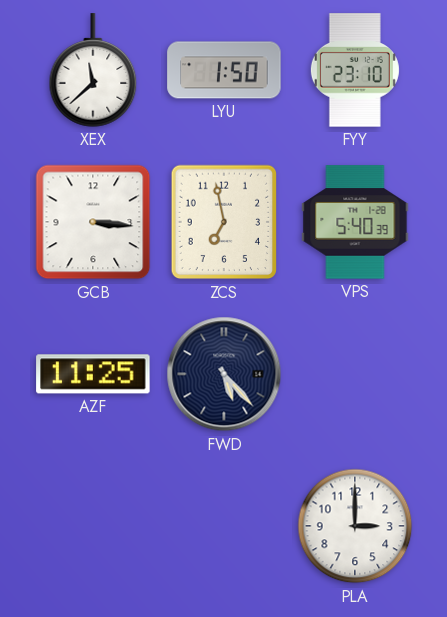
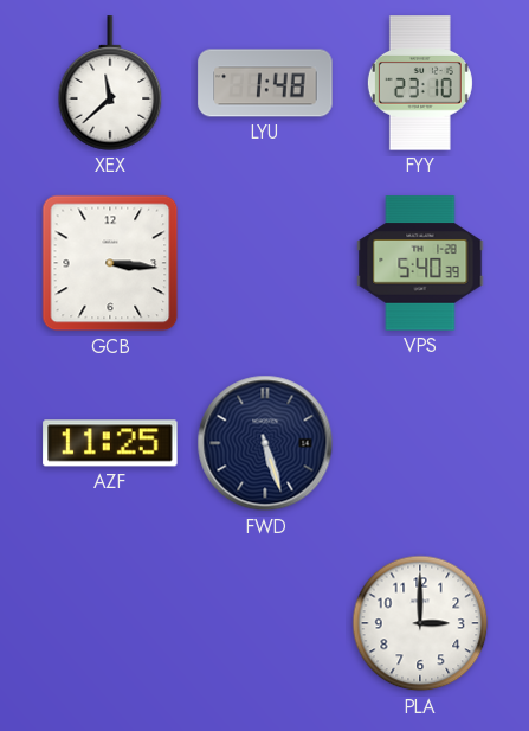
LYU: 1:50 -> 1:48
ZCS: 6:58 -> none
FWD: 5:23 -> 5:27
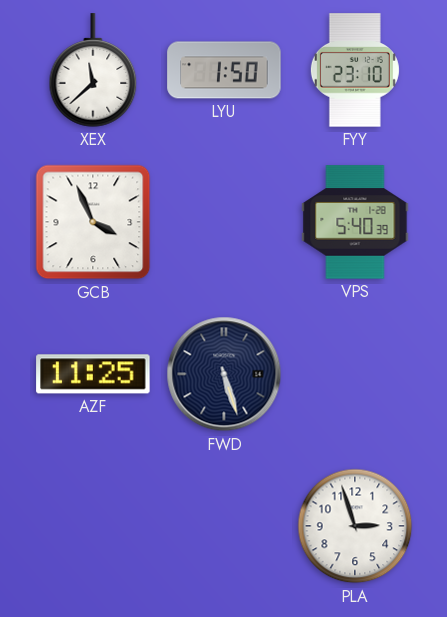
LYU: 1:48 -> 1:50
GCB: 3:16 -> 3:56
PLA: 3:00 -> 2:57
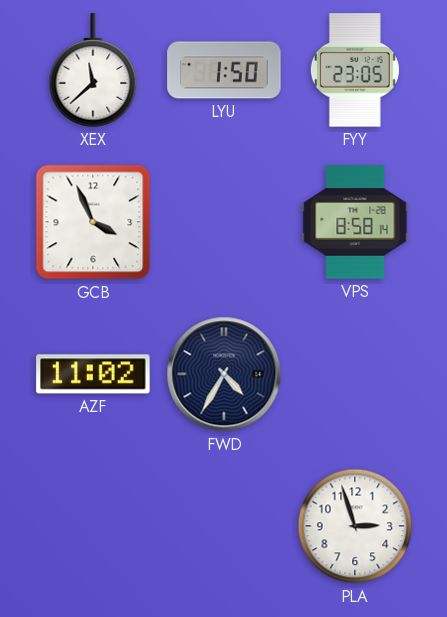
FYY: 23:10 -> 23:05
VPS: 5:40 -> 8:58
AZF: 11:25 -> 11:02
FWD: 5:27 -> 4:35
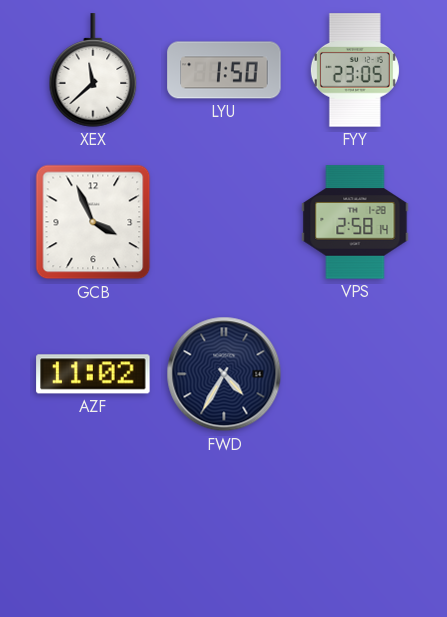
VPS: 8:58 -> 2:58
PLA: 2:57 -> none
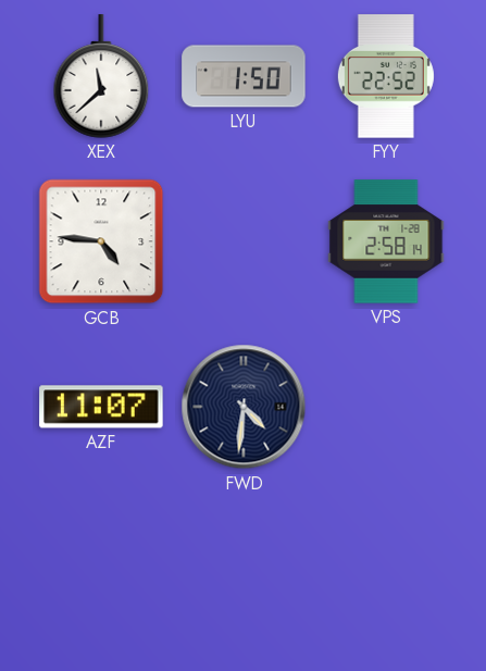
FYY: 23:05 -> 22:52
GCB: 3:56 -> 4:46
AZF: 11:02 -> 11:07
FWD: 4:35 -> 4:31
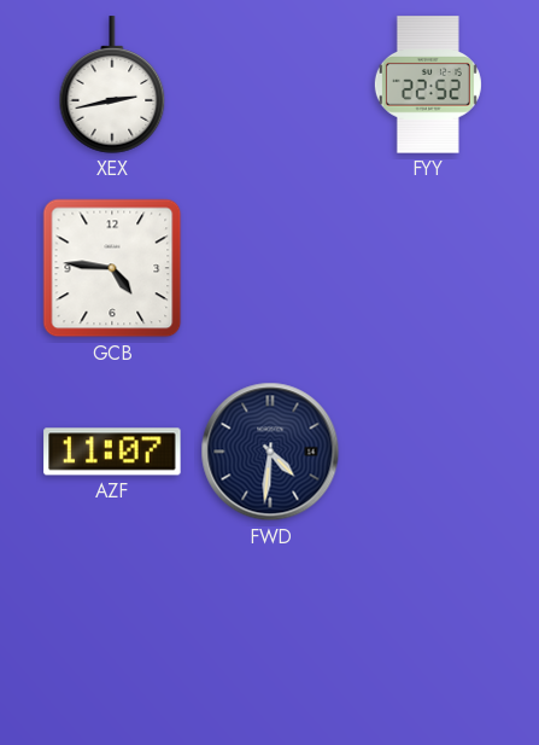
XEX: 11:38 -> 2:43
LYU: 1:50 -> none
VPS: 2:58 -> none
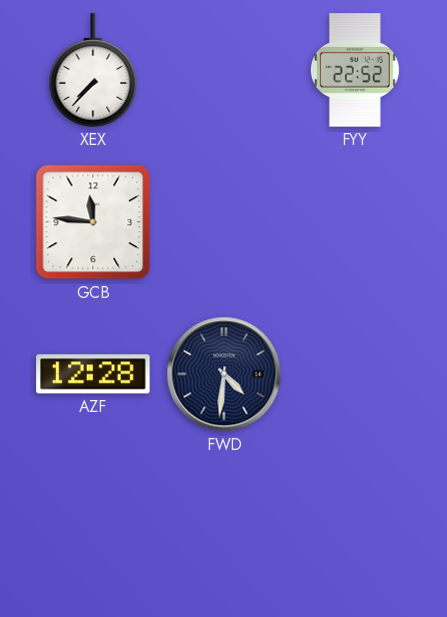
XEX: 2:43 -> 7:37
GCB: 4:46 -> 11:46
AZF: 11:07 -> 12:28
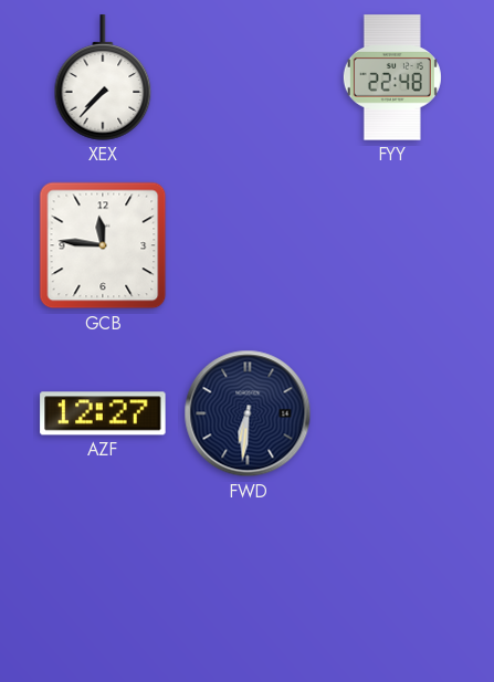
FYY: 22:52 -> 22:48
AZF: 12:28 -> 12:27
FWD: 4:31 -> 6:31
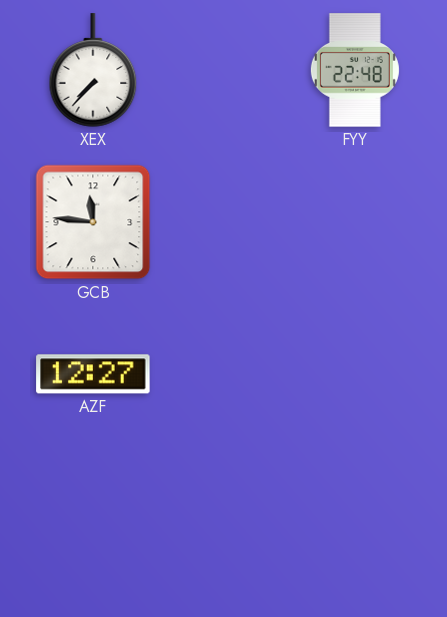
FWD: 6:31 -> none
